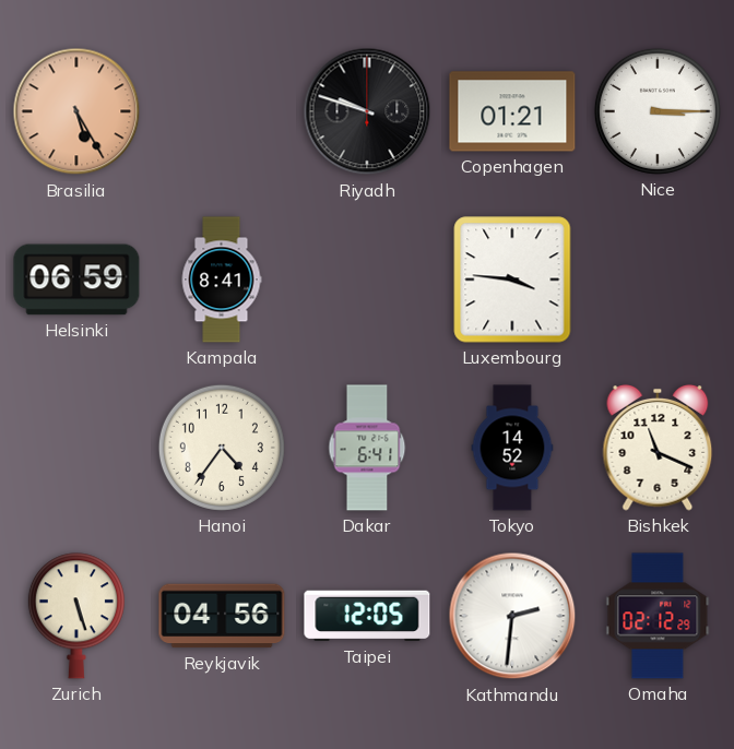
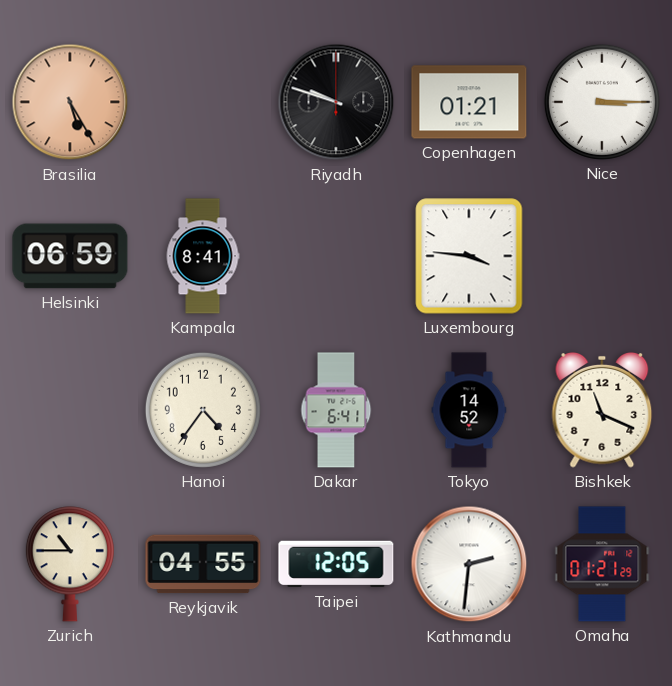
Zurich: 5:27 -> 10:45
Reykjavik: 04:56 -> 04:55
Omaha: 02:12 -> 01:21
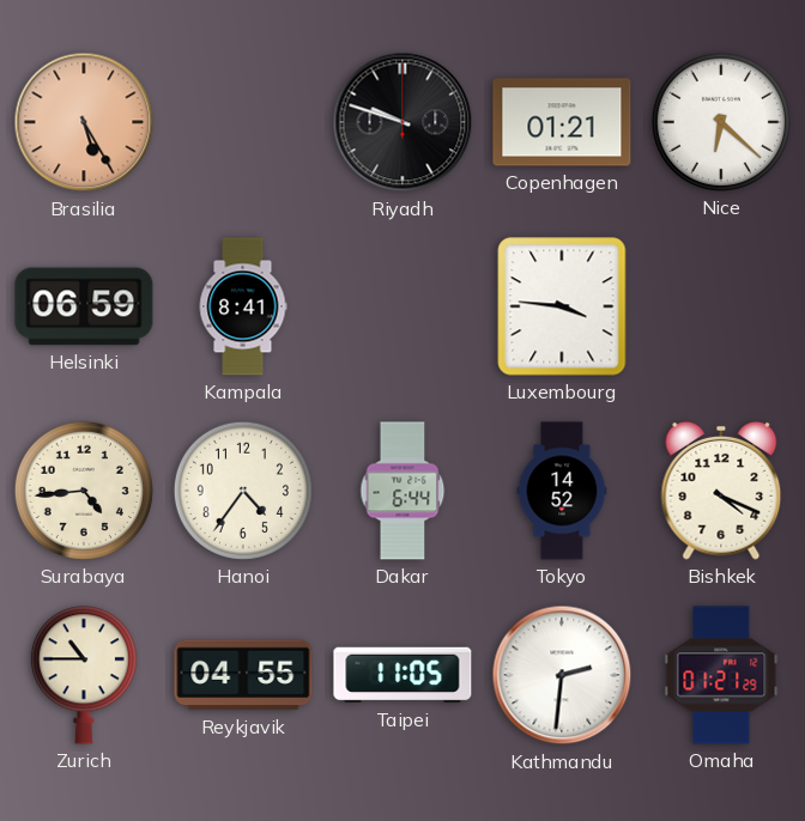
Nice: 3:15 -> 6:22
Surabaya: none -> 4:44
Dakar: 6:41 -> 6:44
Bishkek: 11:19 -> 4:19
Taipei: 12:05 -> 11:05
